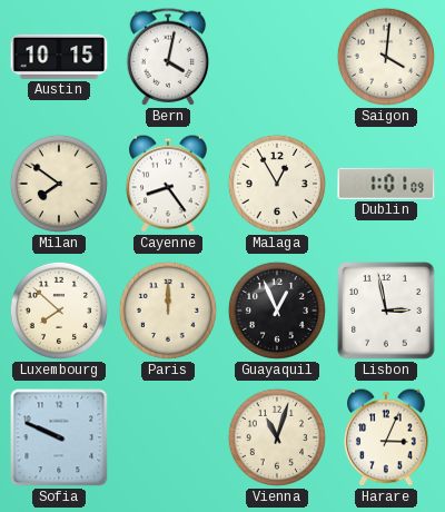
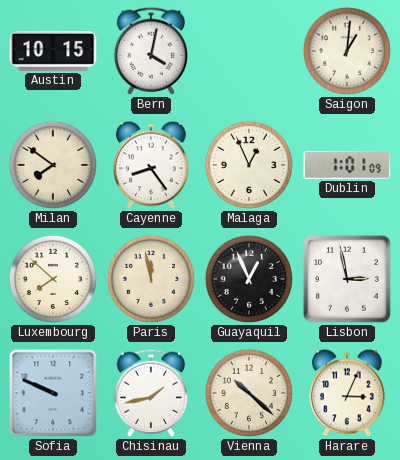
Saigon: 4:01 -> 1:01
Malaga: 12:55 -> 12:56
Paris: 12:00 -> 11:58
Chisinau: none -> 1:43
Vienna: 11:03 -> 10:22
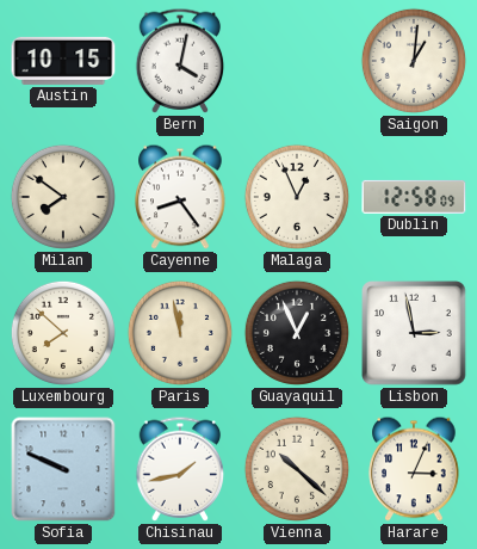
Dublin: 1:01 -> 12:58
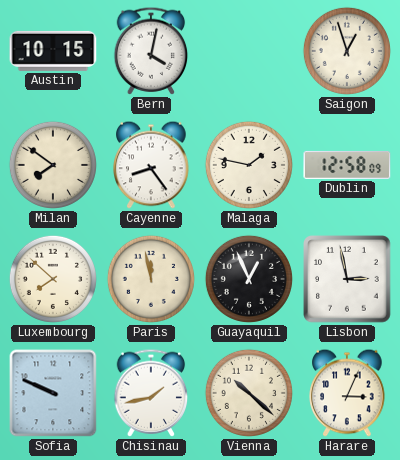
Saigon: 1:01 -> 12:57
Malaga: 12:56 -> 1:47
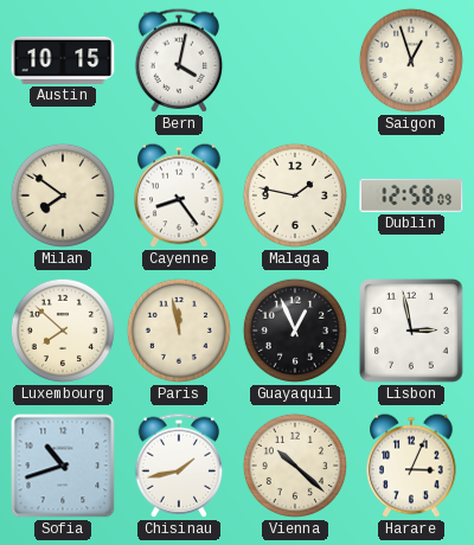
Sofia: 9:49 -> 10:42
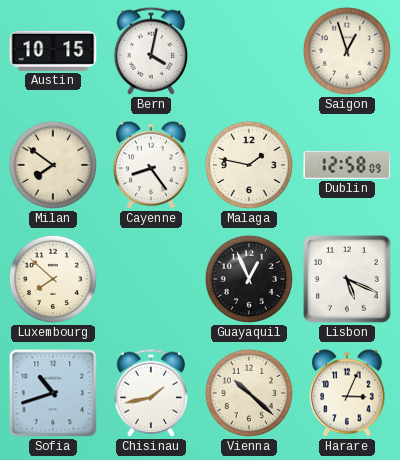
Paris: 11:58 -> none
Lisbon: 2:58 -> 5:19
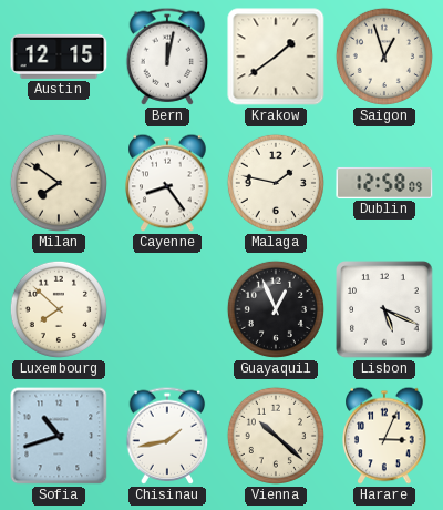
Austin: 10:15 -> 12:15
Bern: 4:02 -> 12:02
Krakow: none -> 1:39
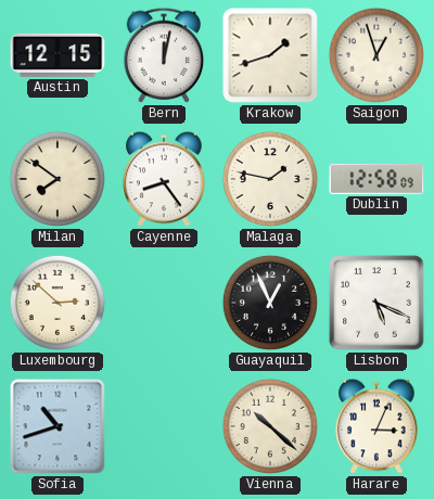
Krakow: 1:39 -> 1:42
Luxembourg: 7:52 -> 2:52
Chisinau: 1:43 -> none
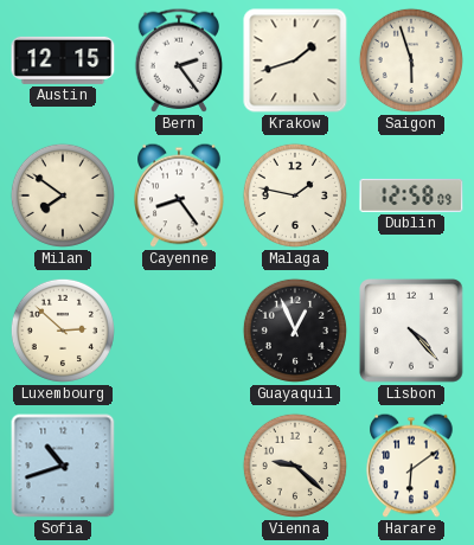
Bern: 12:02 -> 2:24
Saigon: 12:57 -> 5:57
Lisbon: 5:19 -> 4:23
Vienna: 10:22 -> 9:22
Harare: 3:04 -> 6:09
